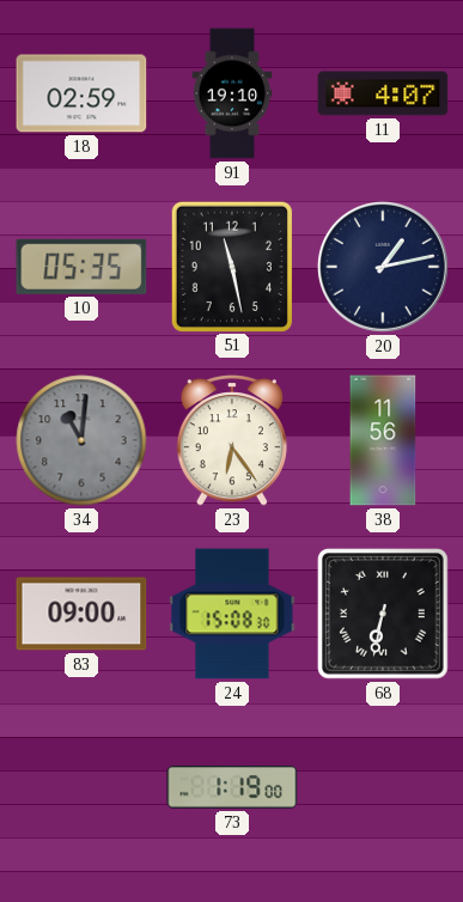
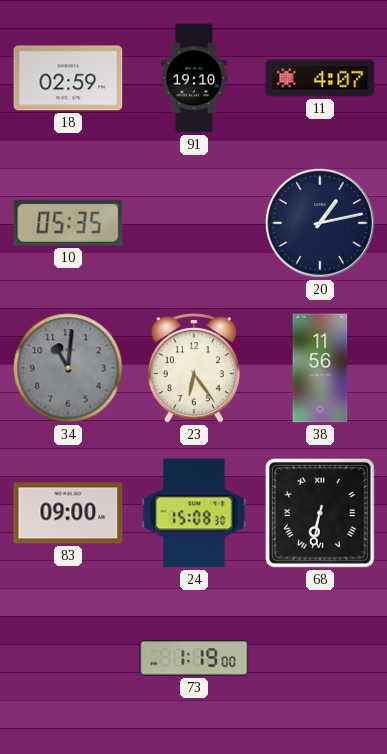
51: 11:28 -> none
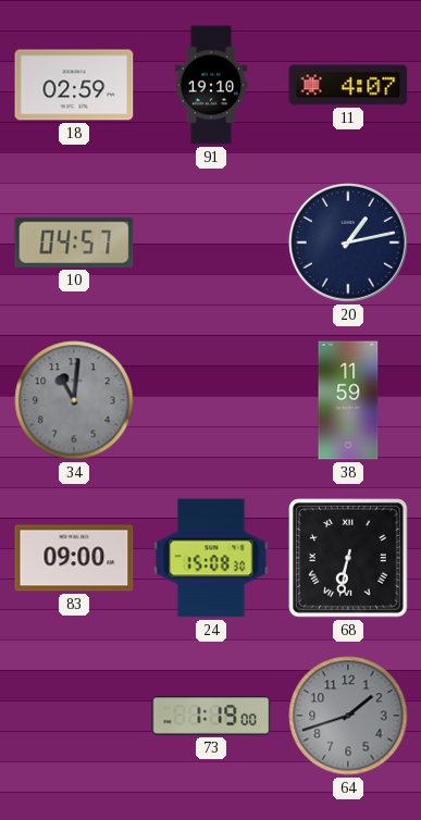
10: 05:35 -> 04:57
23: 6:24 -> none
38: 11:56 -> 11:59
64: none -> 1:42
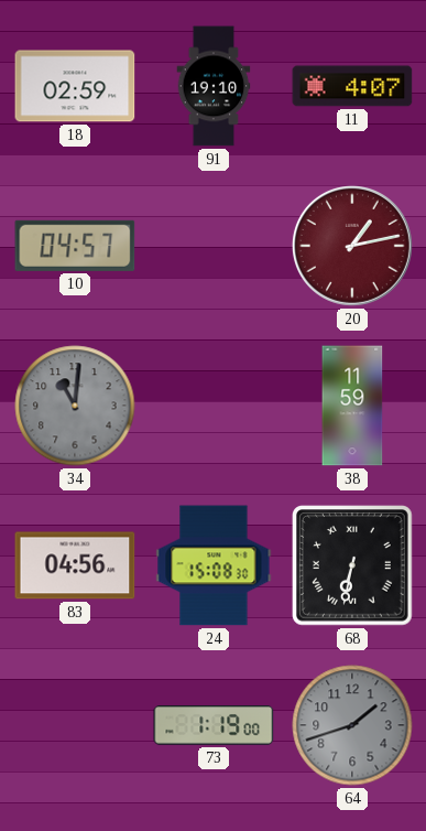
20 dial: navy -> burgundy
83: 09:00 -> 04:56
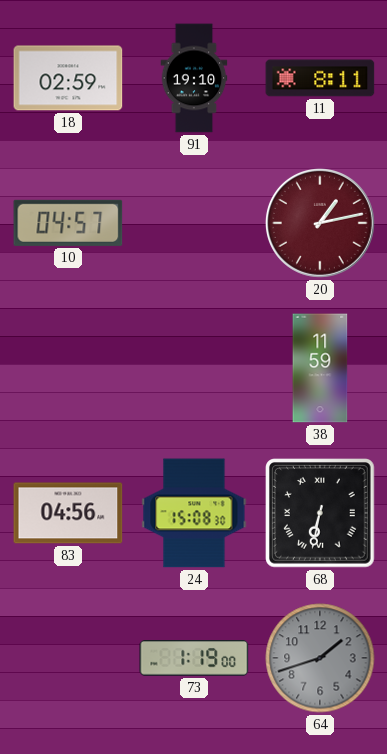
11: 4:07 -> 8:11
34: 11:01 -> none
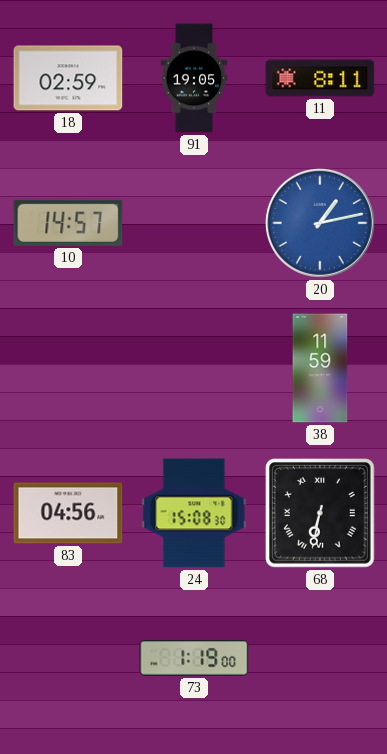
91: 19:10 -> 19:05
10: 04:57 -> 14:57
20 dial: burgundy -> blue
64: 1:42 -> none
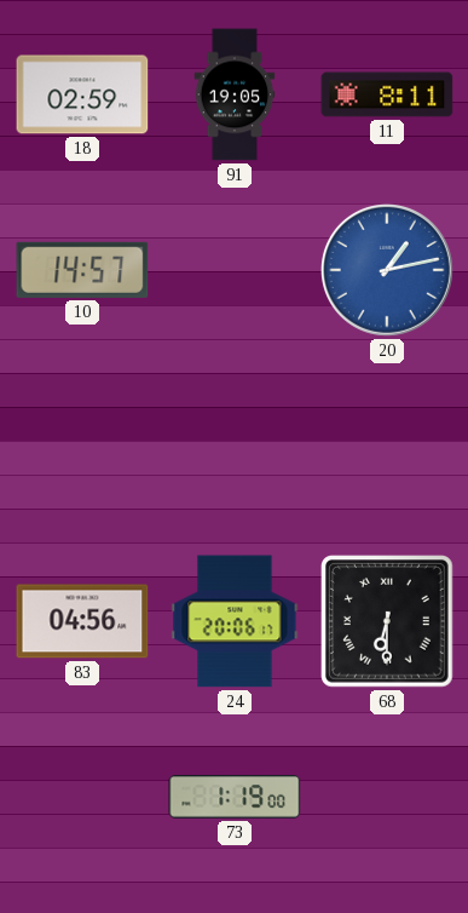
38: 11:59 -> none
24: 15:08 -> 20:06
68: 6:32 -> 6:30
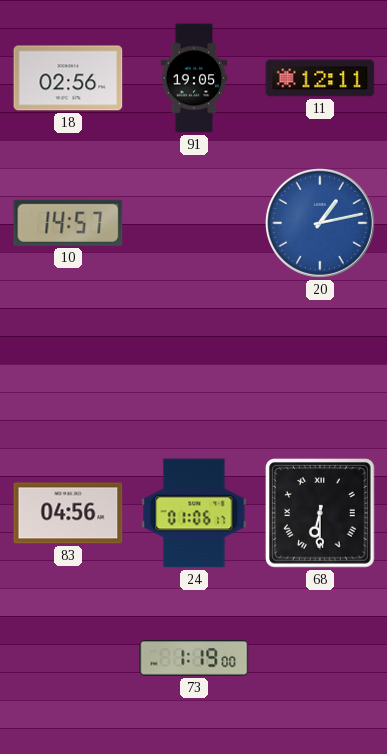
18: 02:59 -> 02:56
11: 8:11 -> 12:11
24: 20:06 -> 01:06
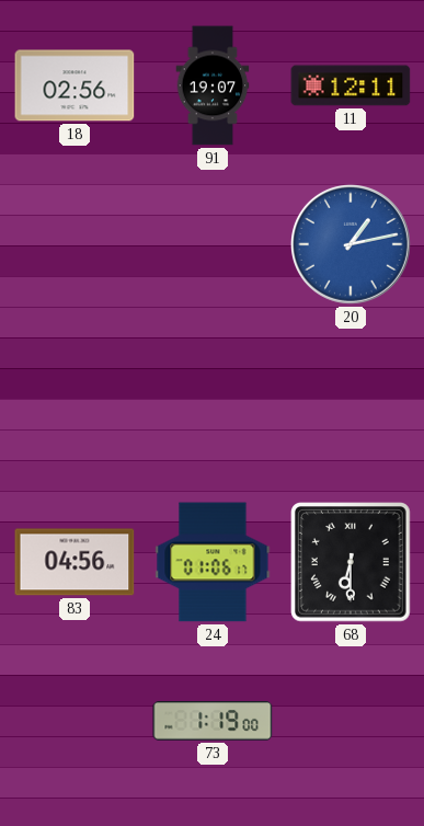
91: 19:05 -> 19:07
10: 14:57 -> none
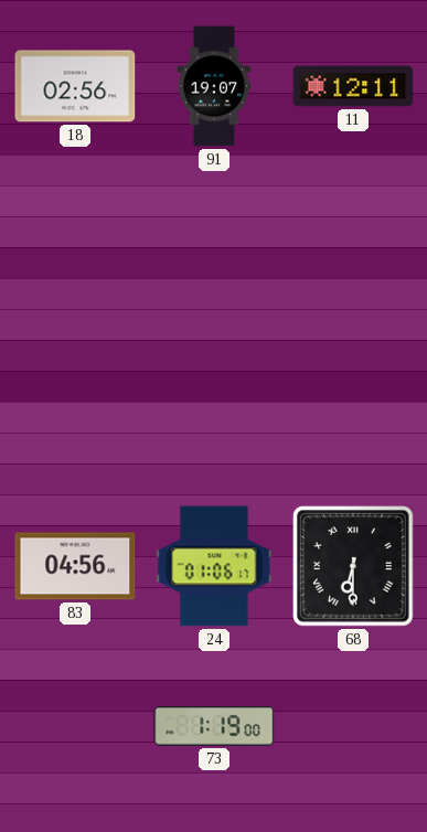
20: 1:13 -> none
